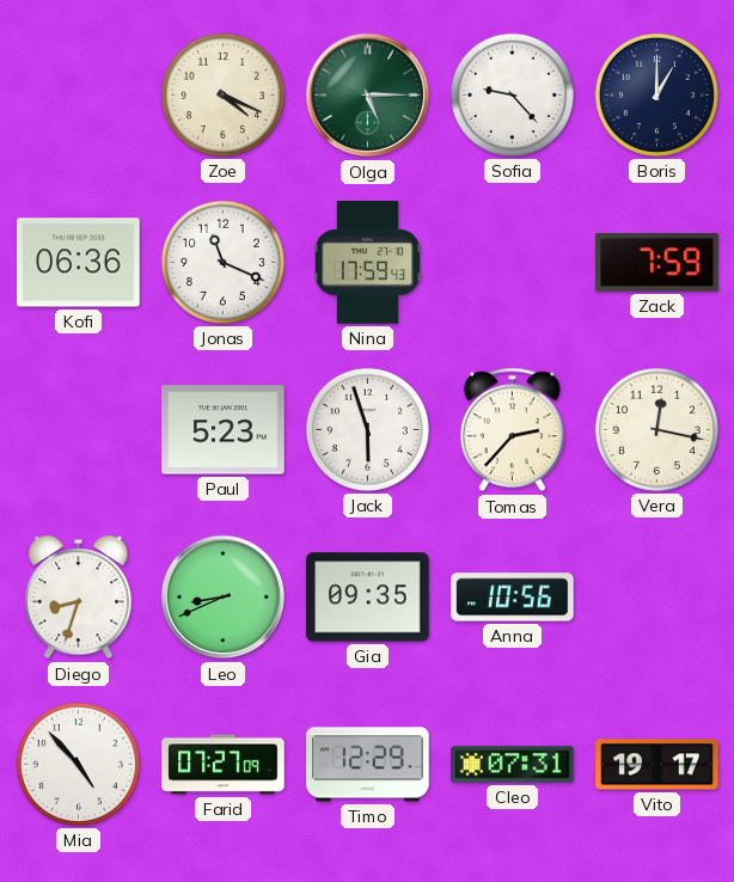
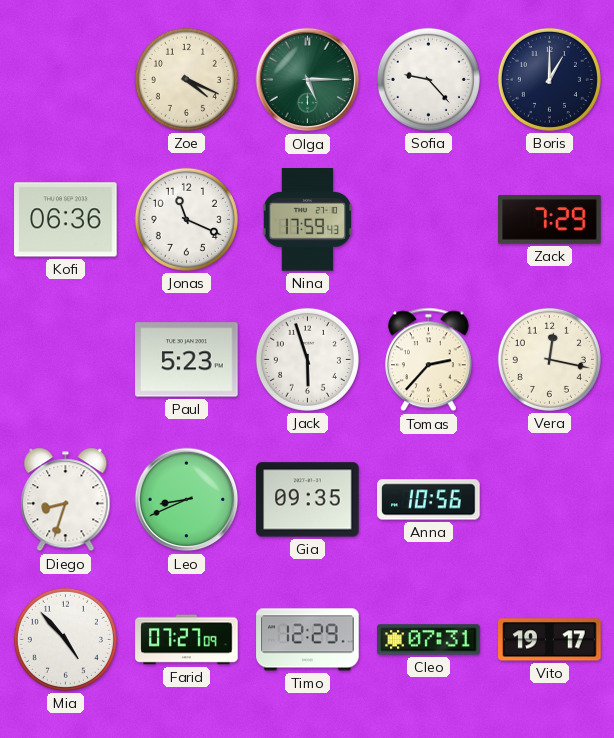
Zack: 7:59 -> 7:29
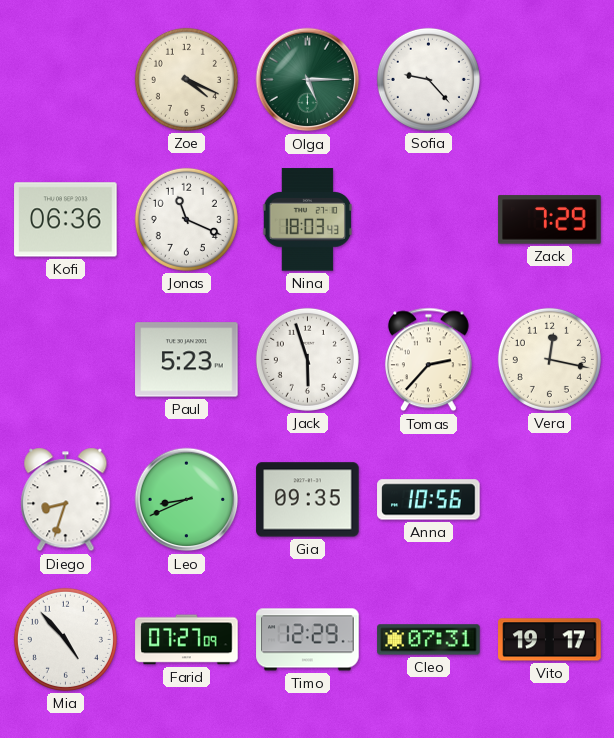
Boris: 1:00 -> none
Nina: 17:59 -> 18:03
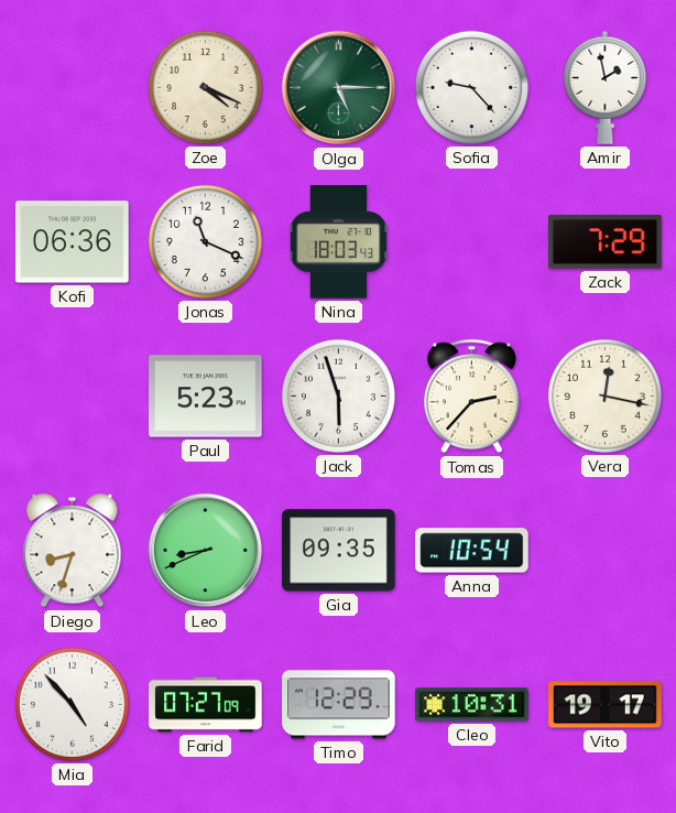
Amir: none -> 1:58
Anna: 10:56 -> 10:54
Cleo: 07:31 -> 10:31
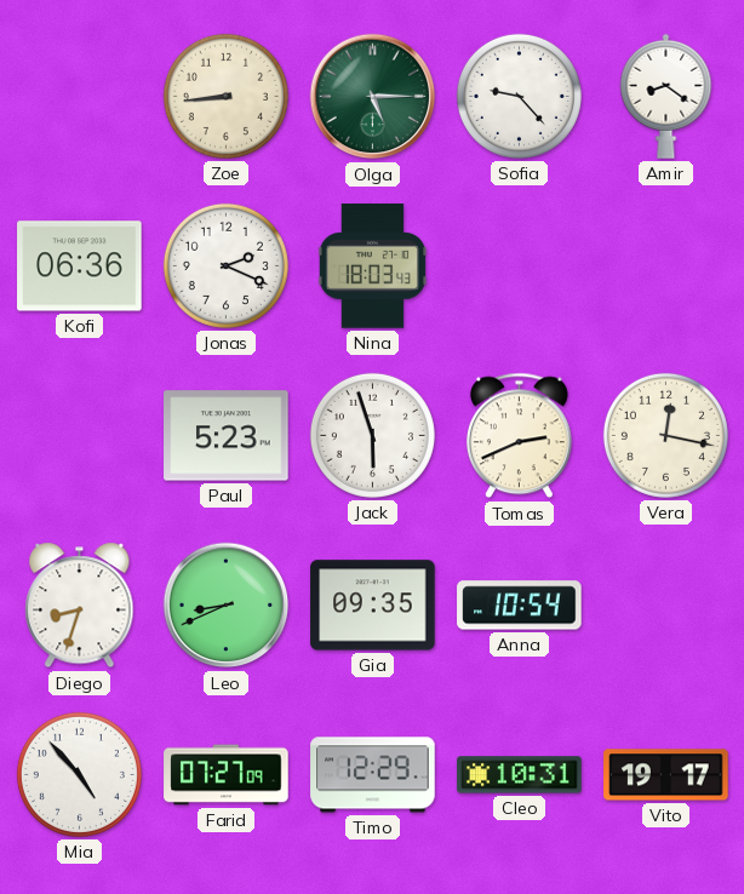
Zoe: 4:19 -> 8:44
Amir: 1:58 -> 8:21
Jonas: 11:19 -> 2:19
Zack: 7:29 -> none
Tomas: 2:37 -> 2:41
